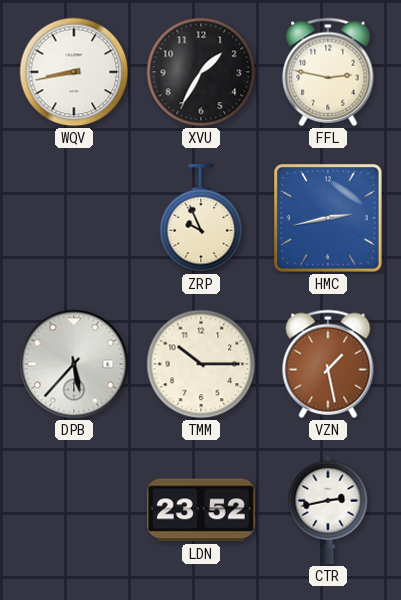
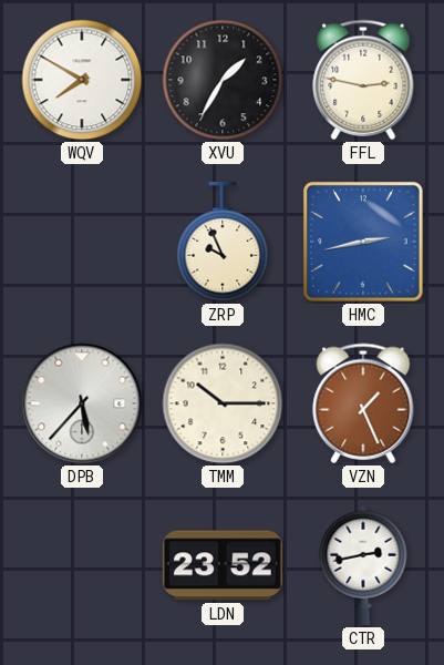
WQV: 8:43 -> 7:50
VZN: 1:28 -> 1:26
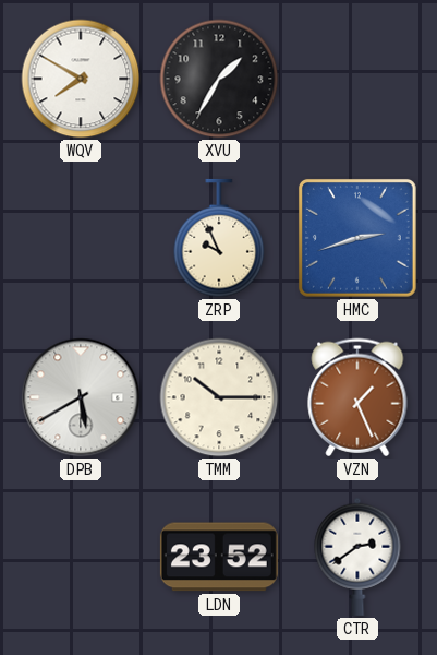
FFL: 2:47 -> none
HMC: 2:43 -> 2:42
DPB: 5:37 -> 5:40
CTR: 2:43 -> 2:39
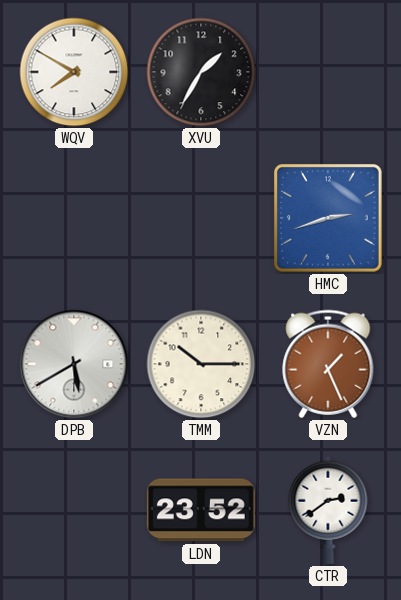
ZRP: 9:56 -> none
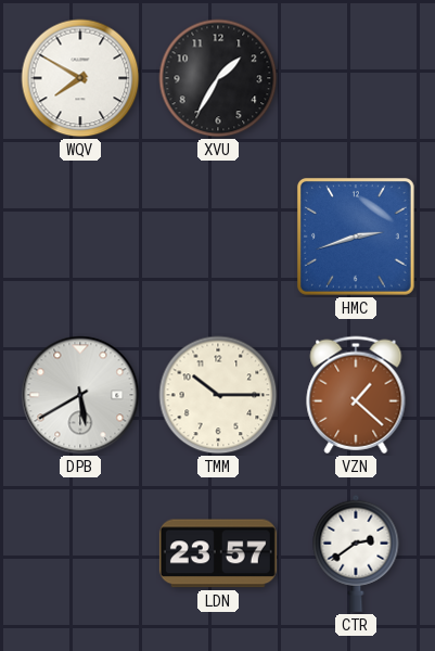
VZN: 1:26 -> 1:22
LDN: 23:52 -> 23:57
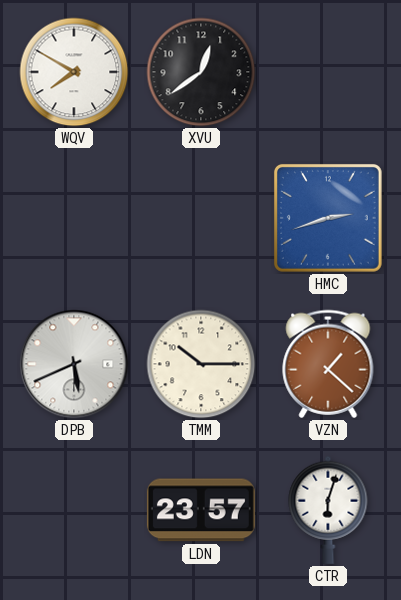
XVU: 1:35 -> 12:39
DPB: 5:40 -> 5:41
CTR: 2:39 -> 6:03
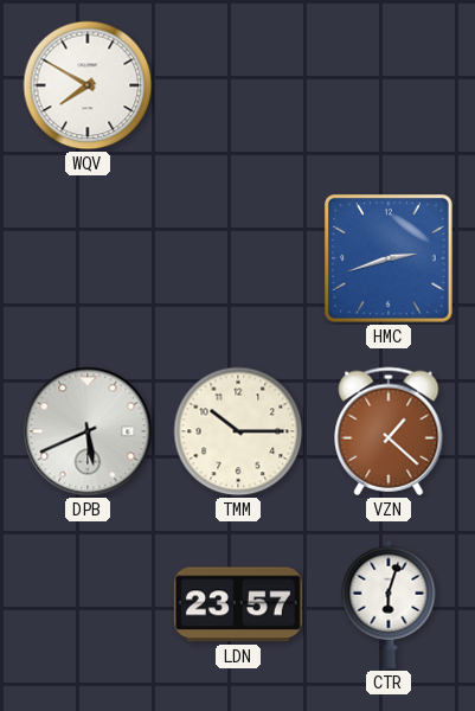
XVU: 12:39 -> none
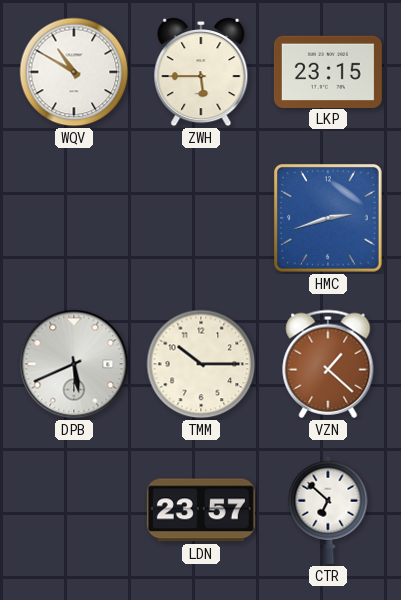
WQV: 7:50 -> 10:50
ZWH: none -> 5:45
LKP: none -> 23:15
CTR: 6:03 -> 6:52
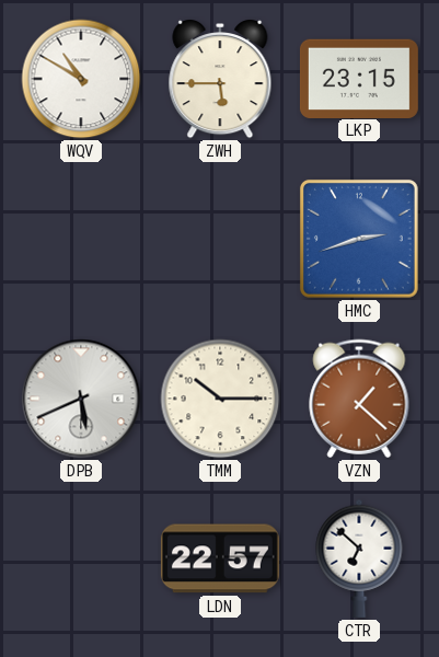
LDN: 23:57 -> 22:57
